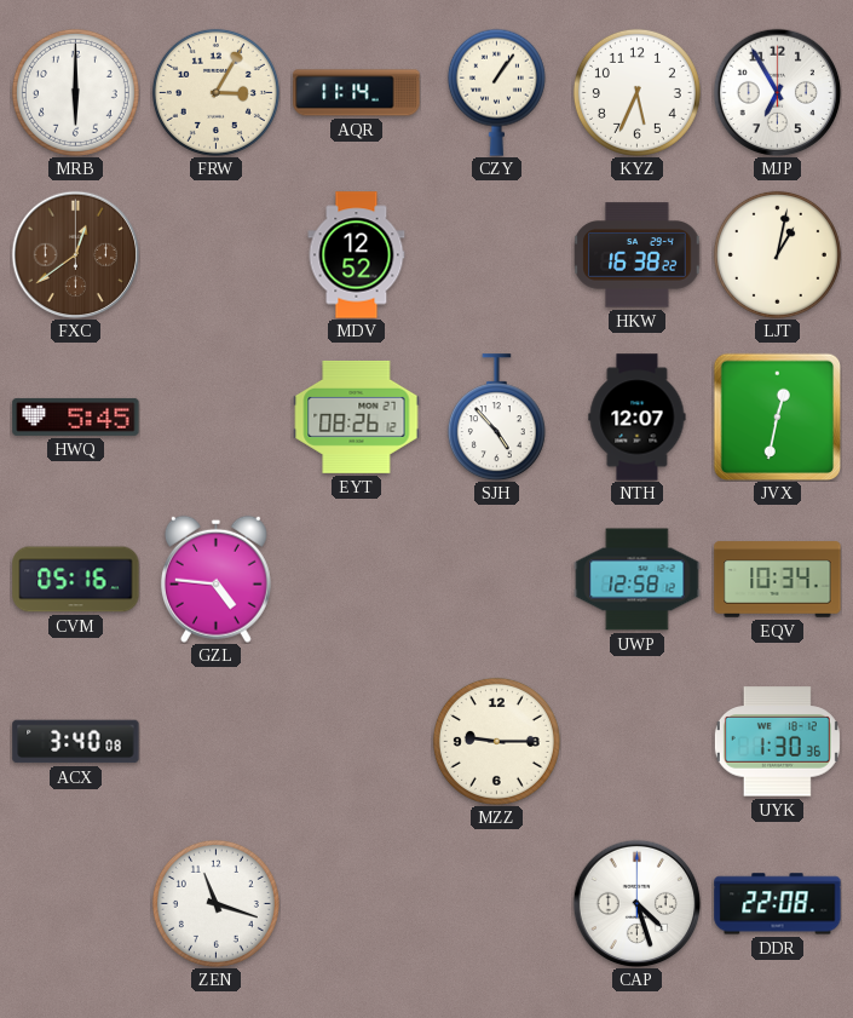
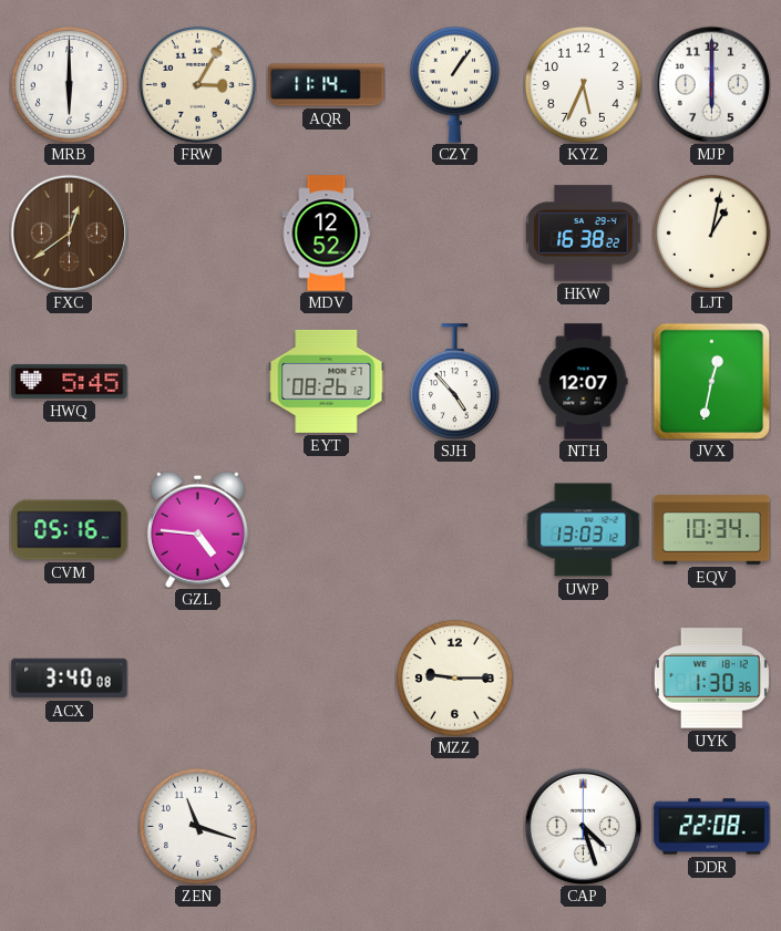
MJP: 6:55 -> 6:00
UWP: 12:58 -> 13:03
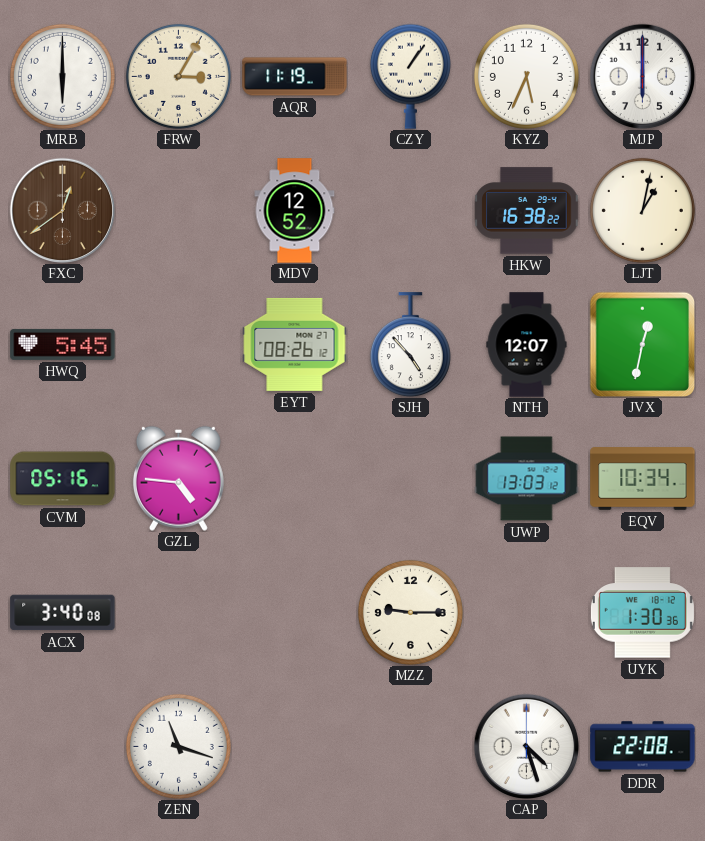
AQR: 11:14 -> 11:19
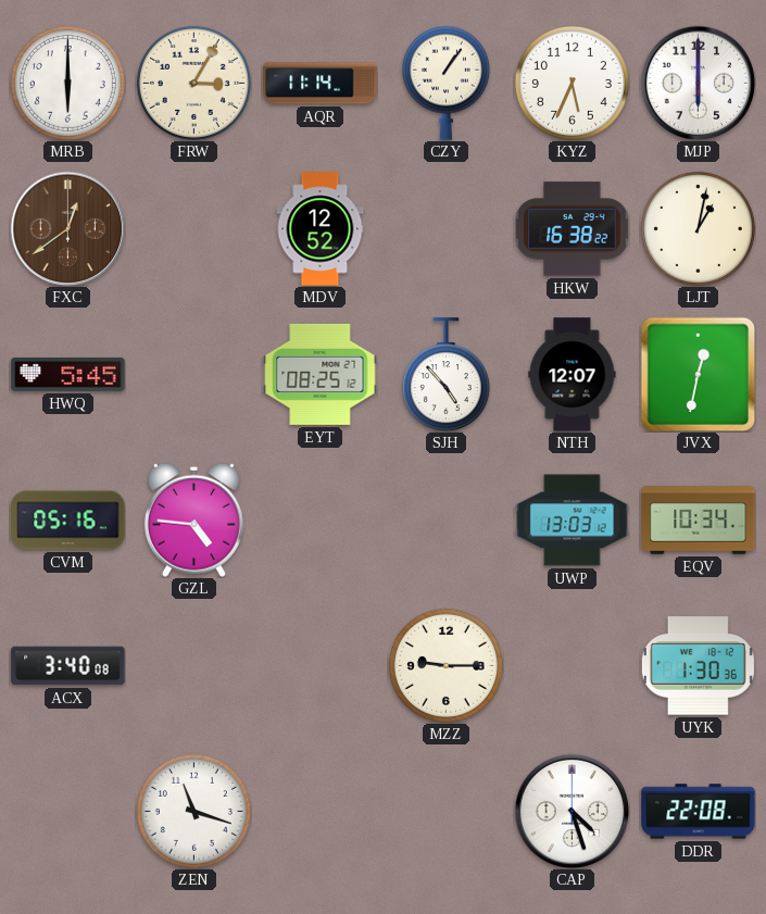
AQR: 11:19 -> 11:14
EYT: 08:26 -> 08:25
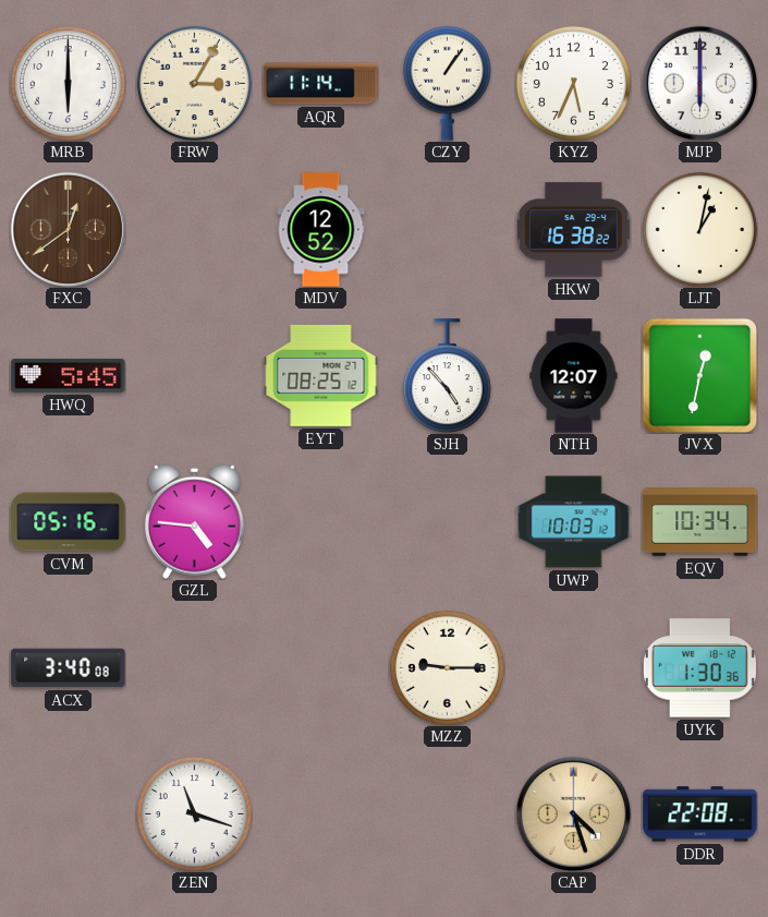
UWP: 13:03 -> 10:03
CAP dial: white -> champagne
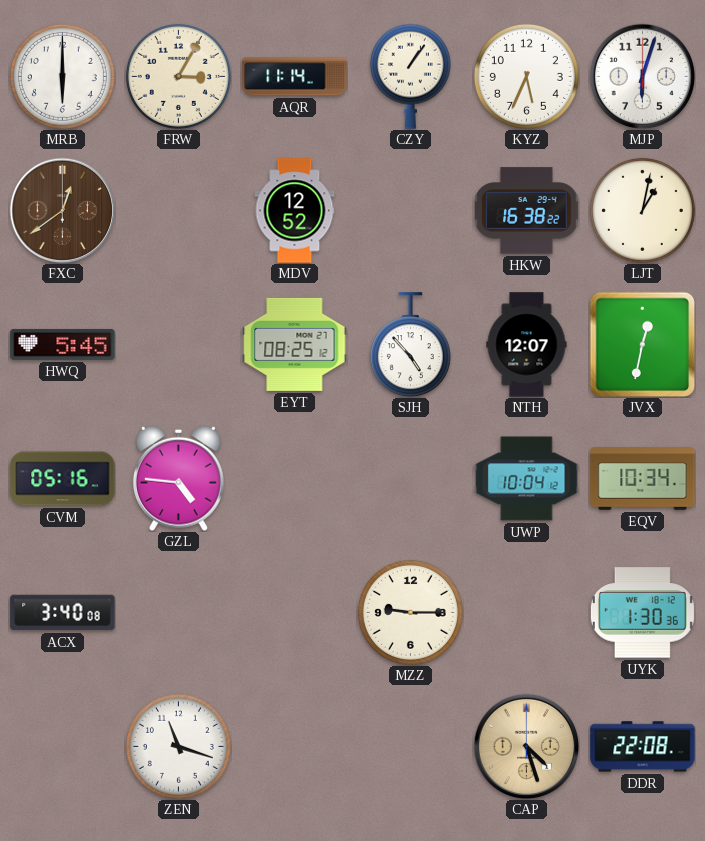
MJP: 6:00 -> 6:03
UWP: 10:03 -> 10:04
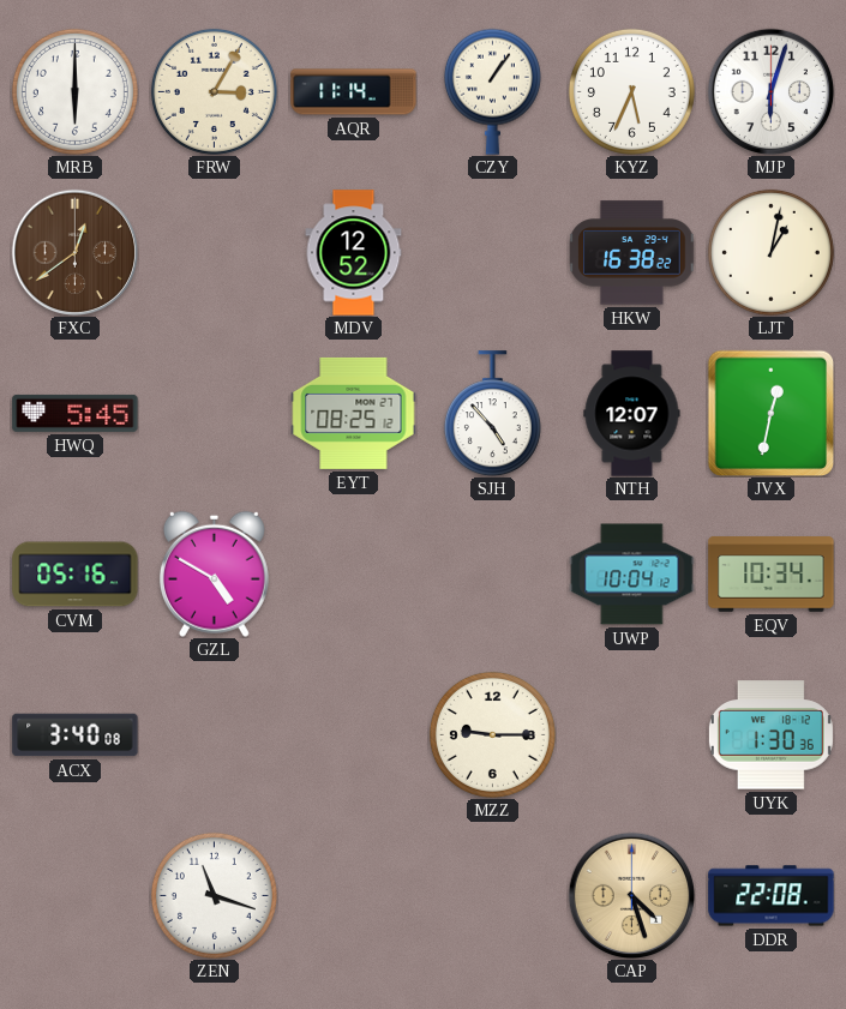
GZL: 4:46 -> 4:50
